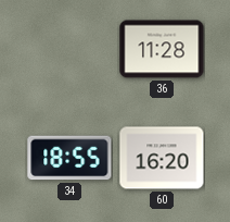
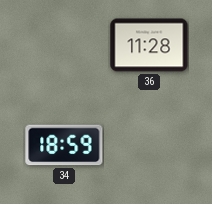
34: 18:55 -> 18:59
60: 16:20 -> none
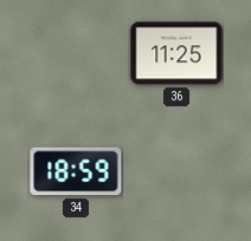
36: 11:28 -> 11:25
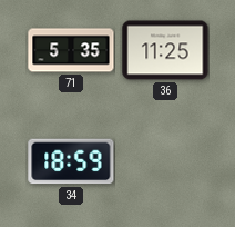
71: none -> 5:35
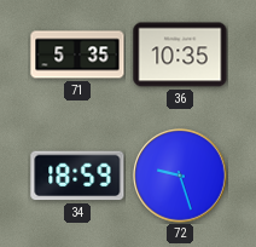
36: 11:25 -> 10:35
72: none -> 9:27
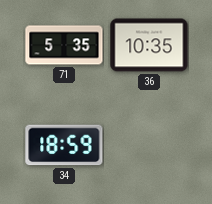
72: 9:27 -> none
